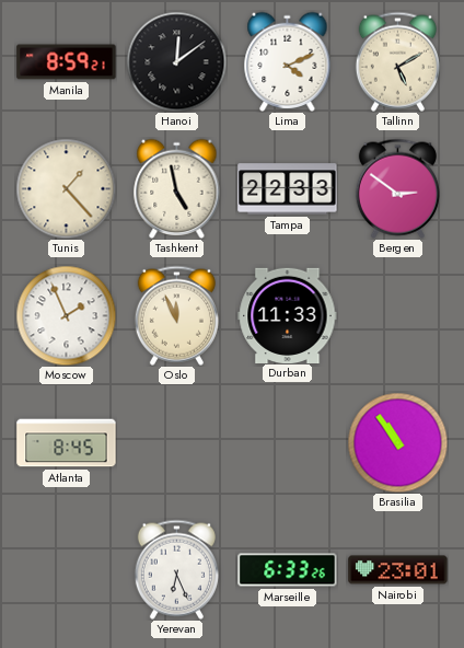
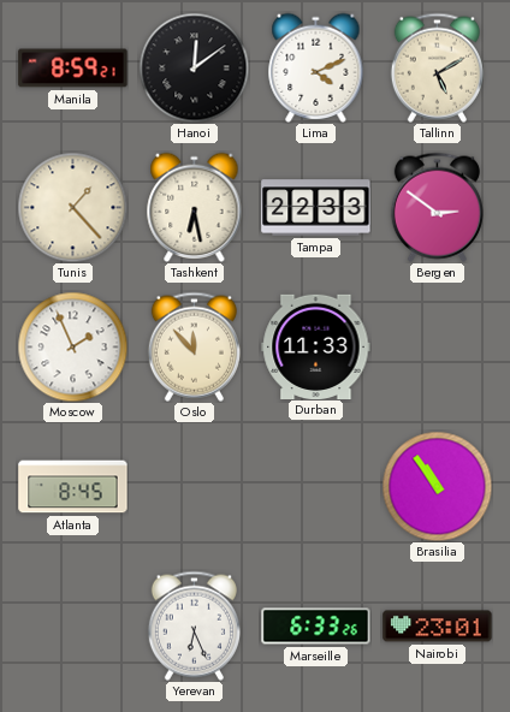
Tashkent: 4:58 -> 6:28
Oslo: 11:56 -> 11:53
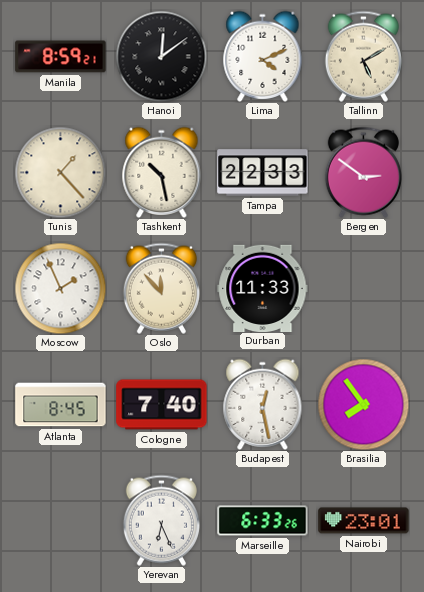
Tashkent: 6:28 -> 10:28
Cologne: none -> 7:40
Budapest: none -> 12:28
Brasilia: 10:54 -> 7:54
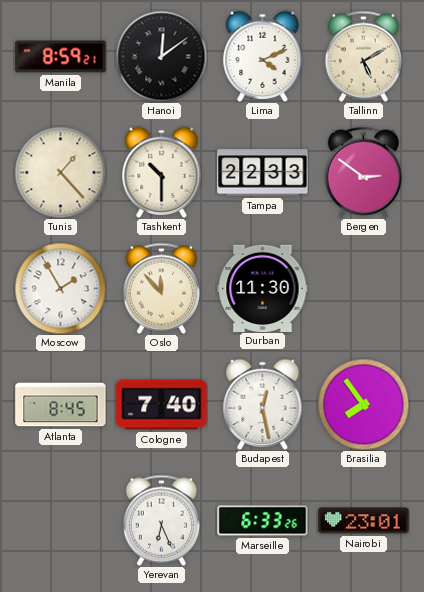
Tashkent: 10:28 -> 10:30
Moscow: 1:56 -> 1:55
Durban: 11:33 -> 11:30
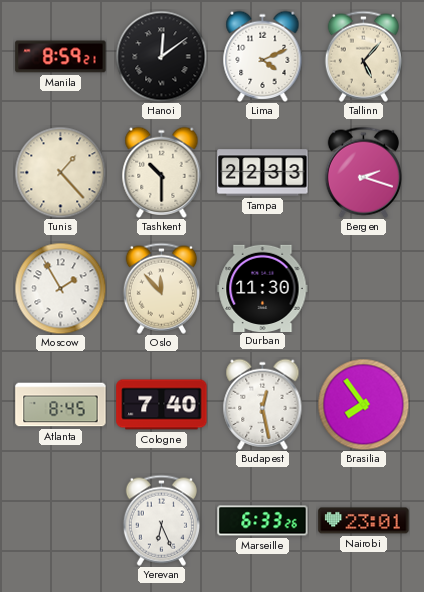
Tallinn: 5:10 -> 5:07
Bergen: 2:51 -> 2:18
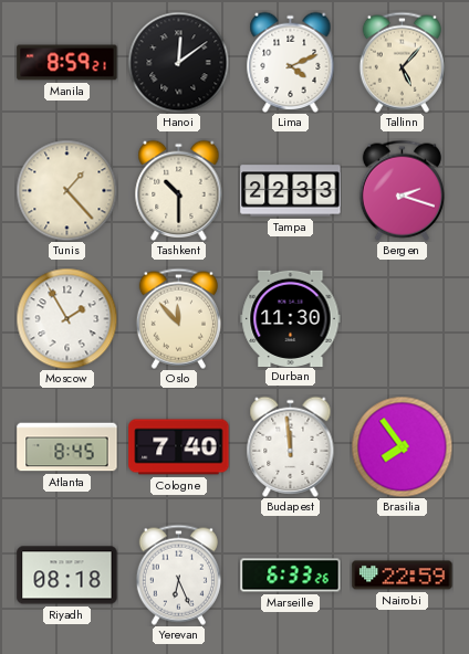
Budapest: 12:28 -> 11:59
Riyadh: none -> 08:18
Nairobi: 23:01 -> 22:59
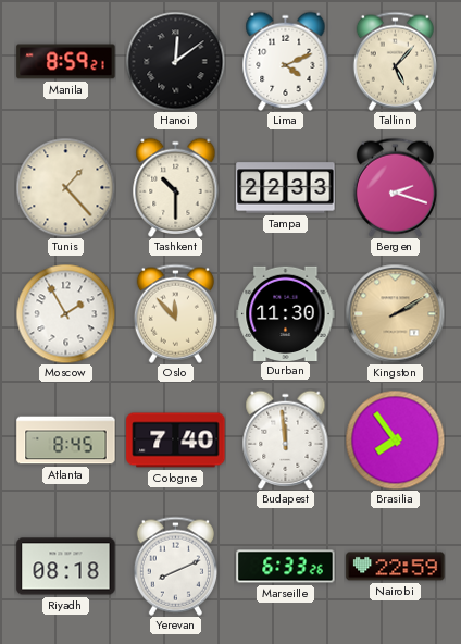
Kingston: none -> 2:10
Yerevan: 6:26 -> 8:11
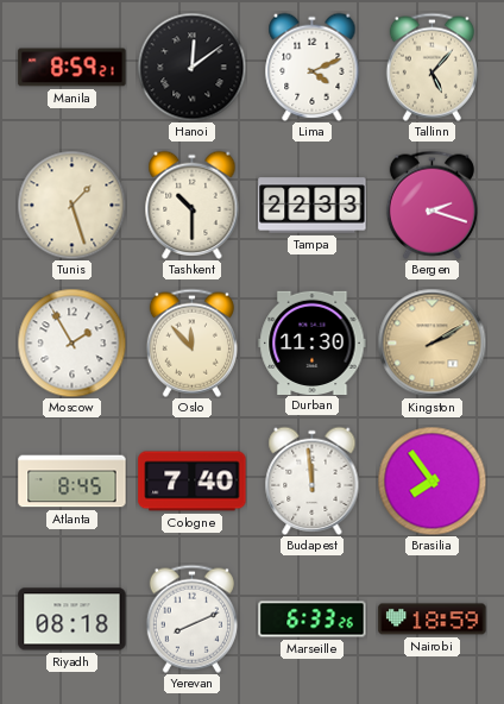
Tunis: 1:23 -> 1:27
Nairobi: 22:59 -> 18:59
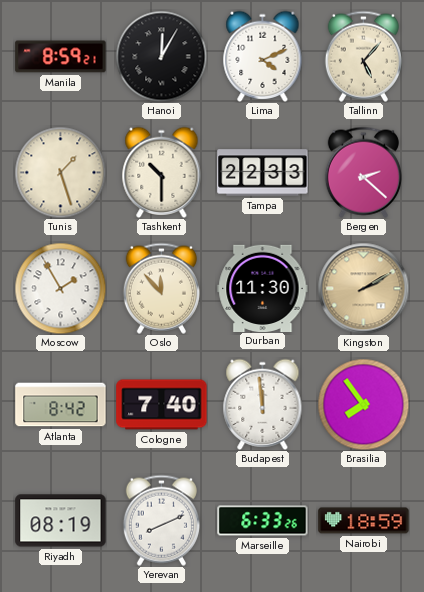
Hanoi: 12:09 -> 12:05
Bergen: 2:18 -> 2:22
Atlanta: 8:45 -> 8:42
Riyadh: 08:18 -> 08:19
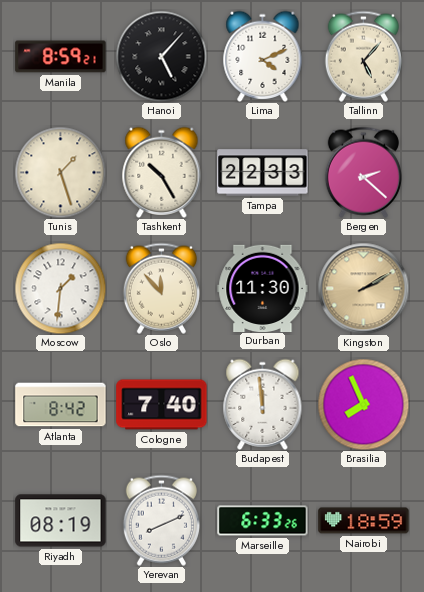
Hanoi: 12:05 -> 5:07
Tashkent: 10:30 -> 10:25
Moscow: 1:55 -> 1:31
Brasilia: 7:54 -> 7:56
